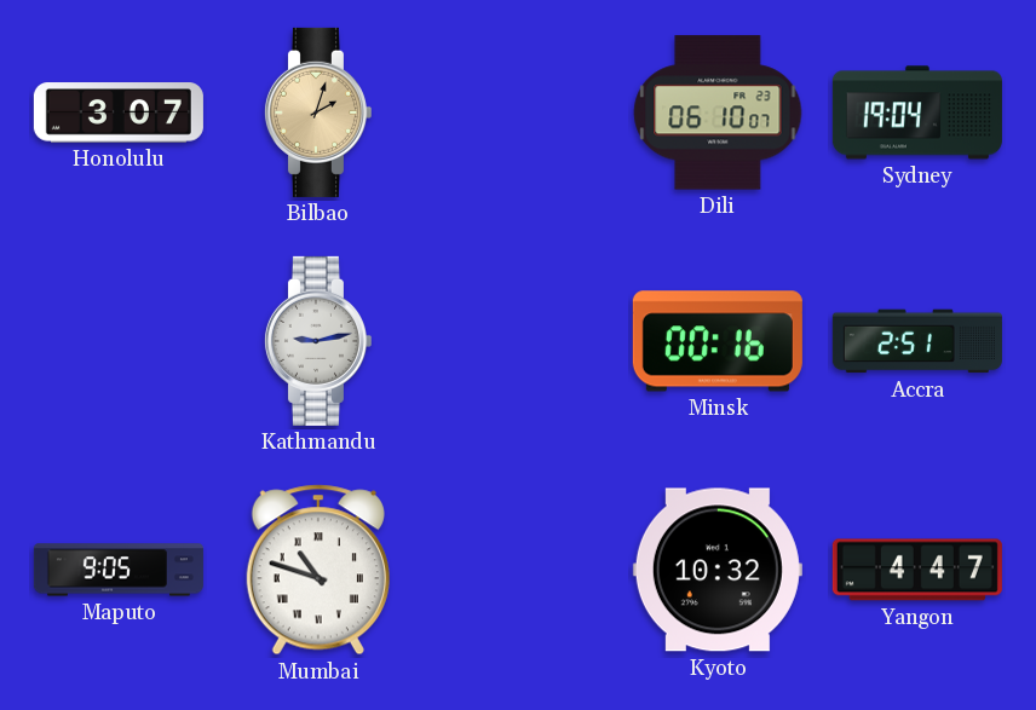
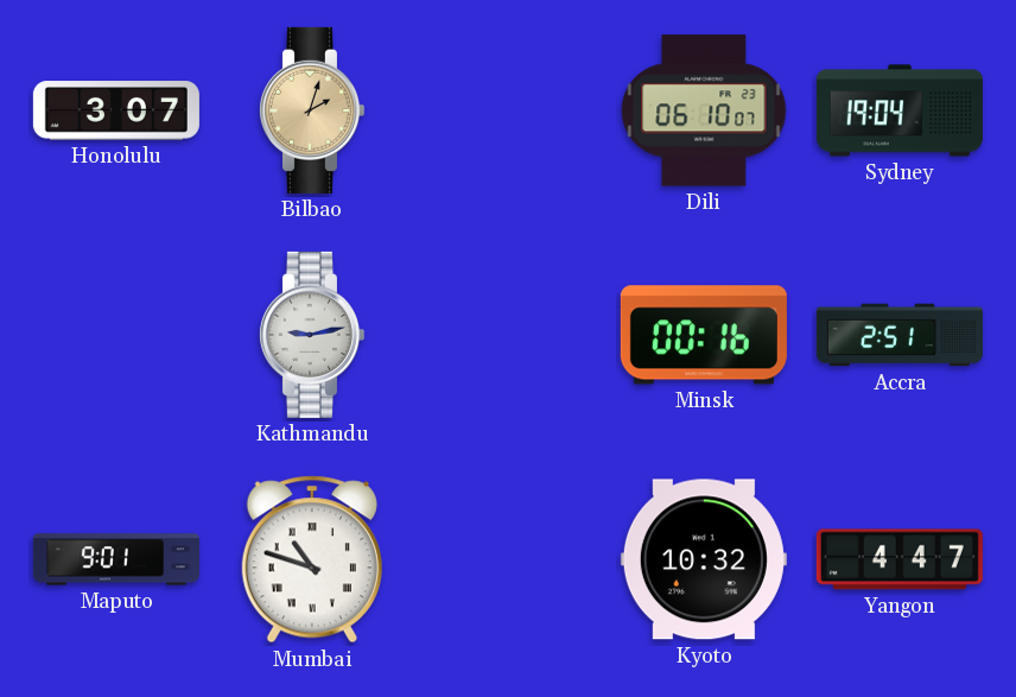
Maputo: 9:05 -> 9:01
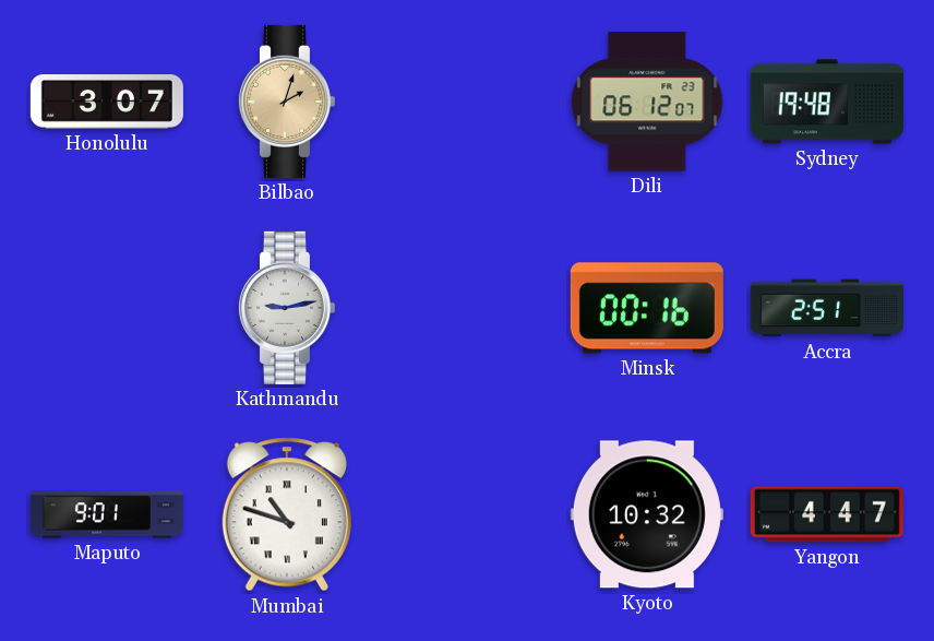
Dili: 06:10 -> 06:12
Sydney: 19:04 -> 19:48
